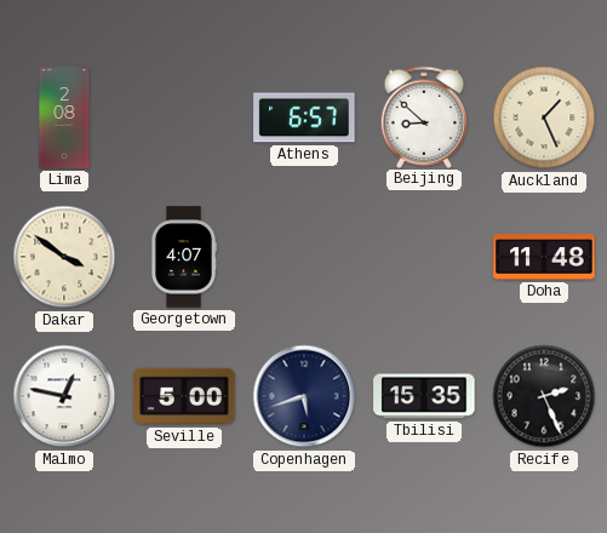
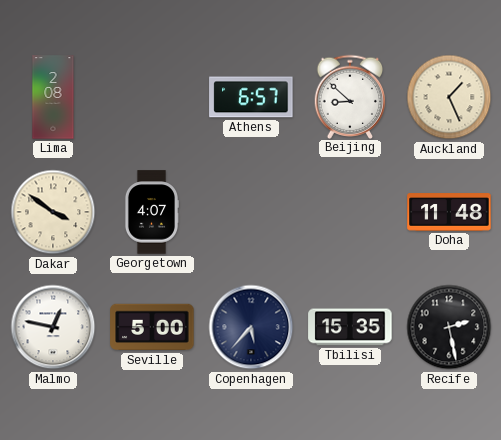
Copenhagen: 5:42 -> 5:37
Recife: 2:26 -> 2:28
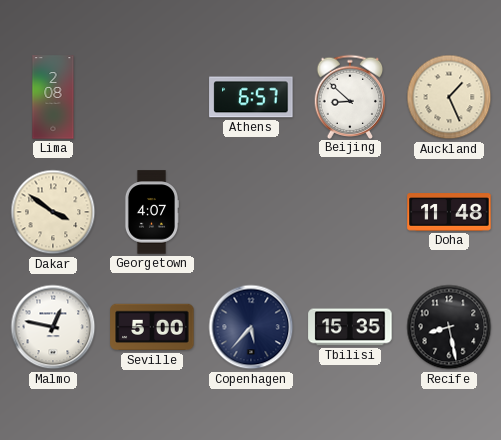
Recife: 2:28 -> 8:28
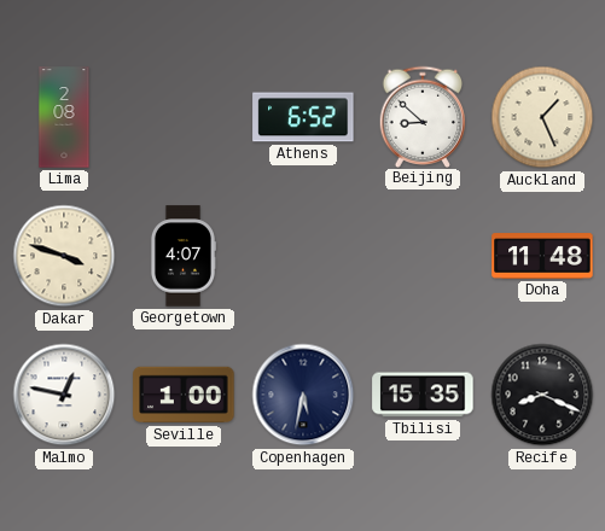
Athens: 6:57 -> 6:52
Dakar: 3:51 -> 3:48
Seville: 5:00 -> 1:00
Copenhagen: 5:37 -> 5:32
Recife: 8:28 -> 8:19
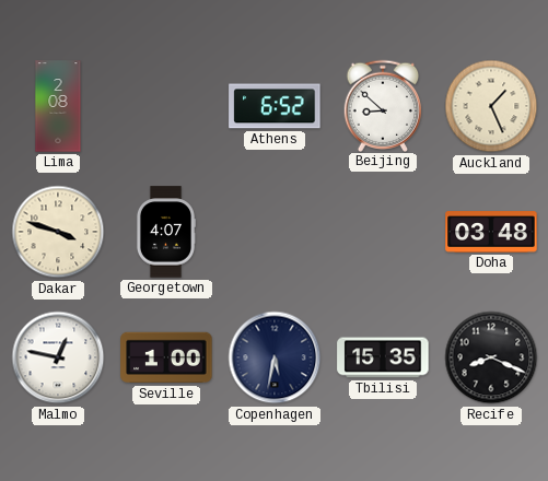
Doha: 11:48 -> 03:48
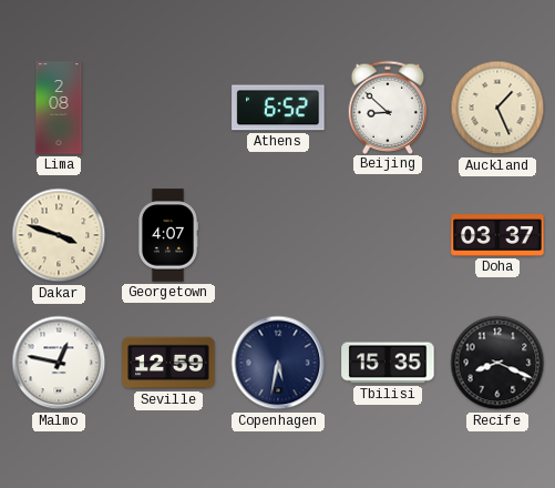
Doha: 03:48 -> 03:37
Seville: 1:00 -> 12:59
